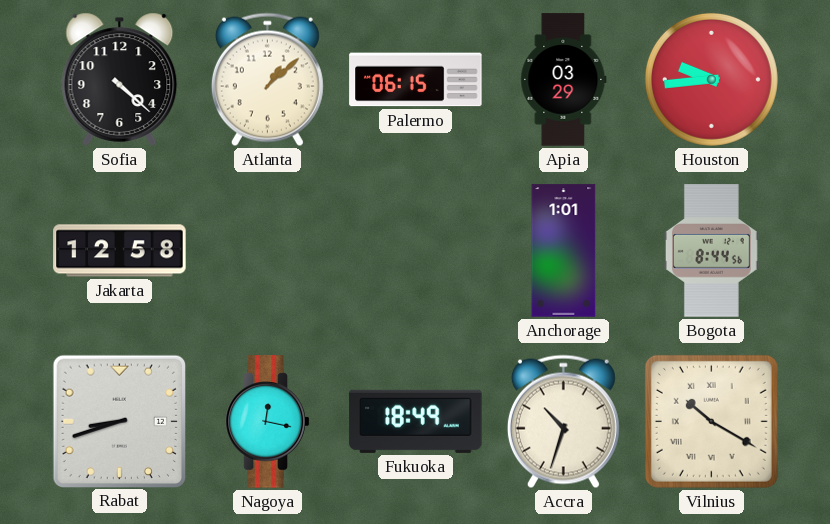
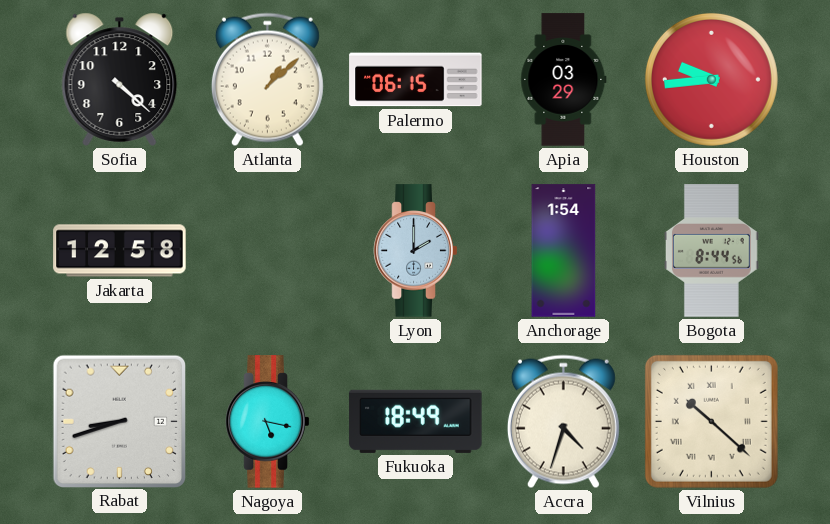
Lyon: none -> 2:00
Anchorage: 1:01 -> 1:54
Nagoya: 12:17 -> 5:17
Accra: 10:33 -> 4:33
Vilnius: 10:20 -> 10:22
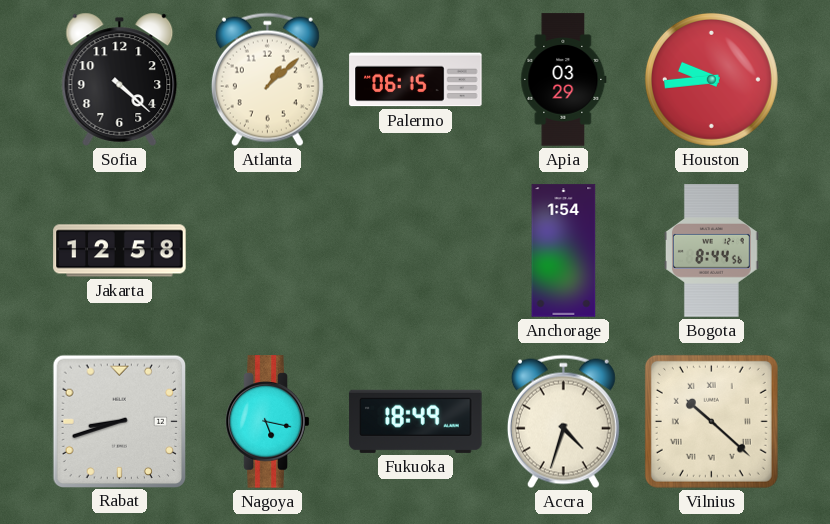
Lyon: 2:00 -> none
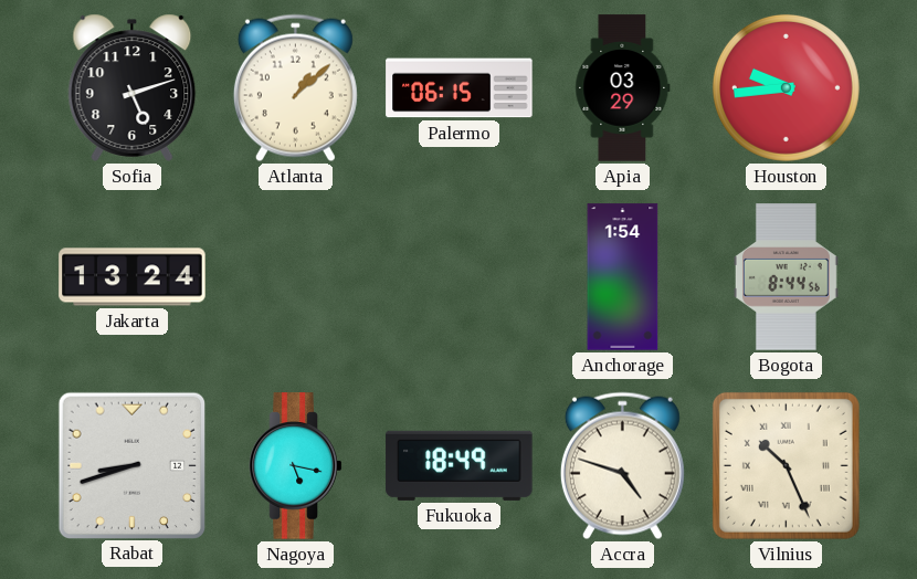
Sofia: 4:22 -> 5:12
Jakarta: 12:58 -> 13:24
Accra: 4:33 -> 4:48
Vilnius: 10:22 -> 10:26
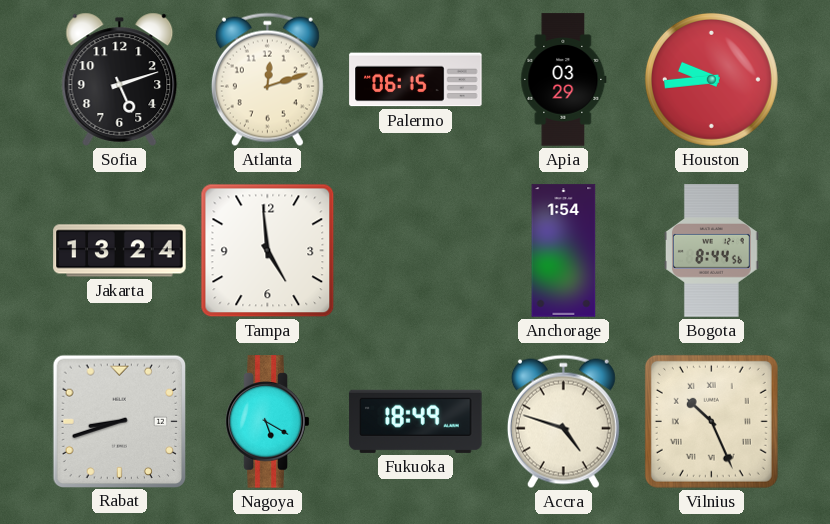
Atlanta: 1:08 -> 12:12
Tampa: none -> 4:59
Nagoya: 5:17 -> 5:20
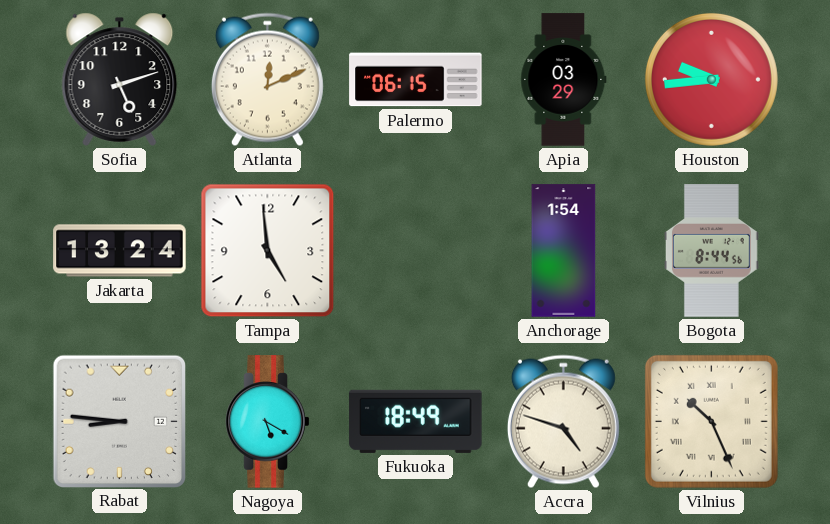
Atlanta: 12:12 -> 12:11
Rabat: 8:42 -> 8:46
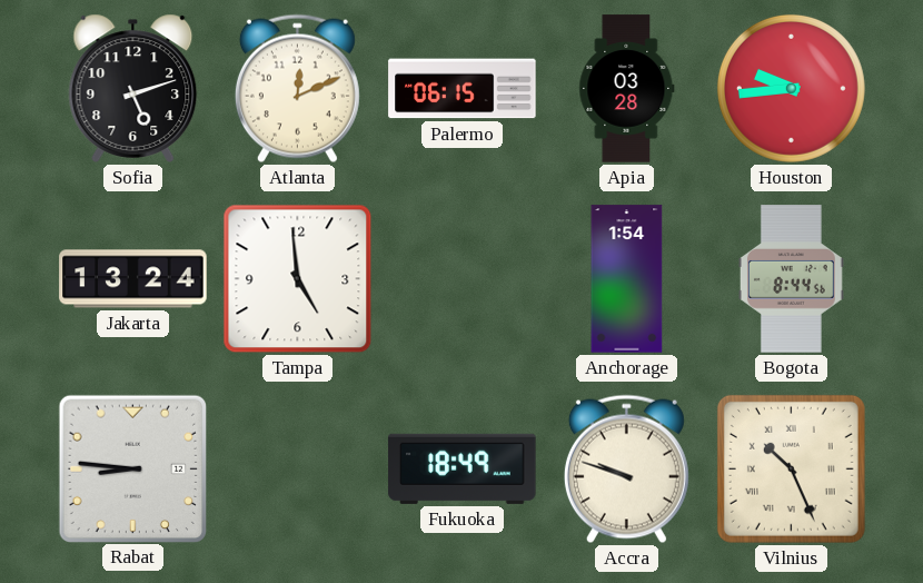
Apia: 03:29 -> 03:28
Nagoya: 5:20 -> none
Accra: 4:48 -> 9:48
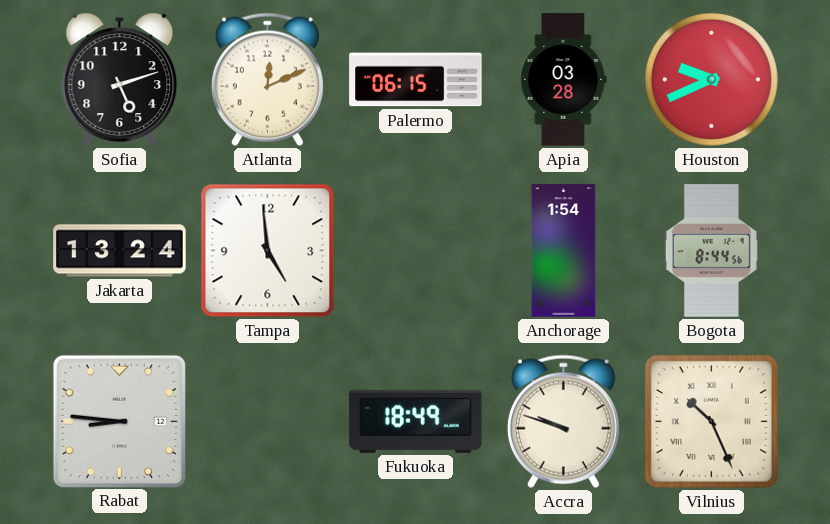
Houston: 9:44 -> 9:41
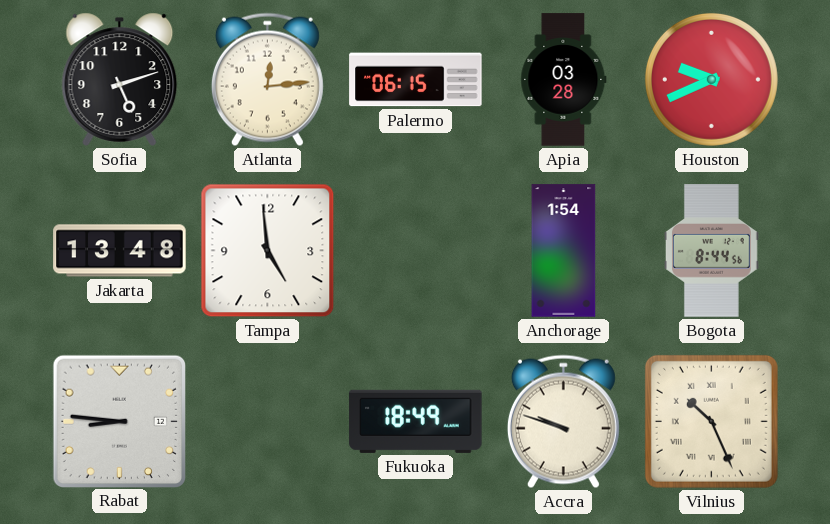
Atlanta: 12:11 -> 12:14
Jakarta: 13:24 -> 13:48
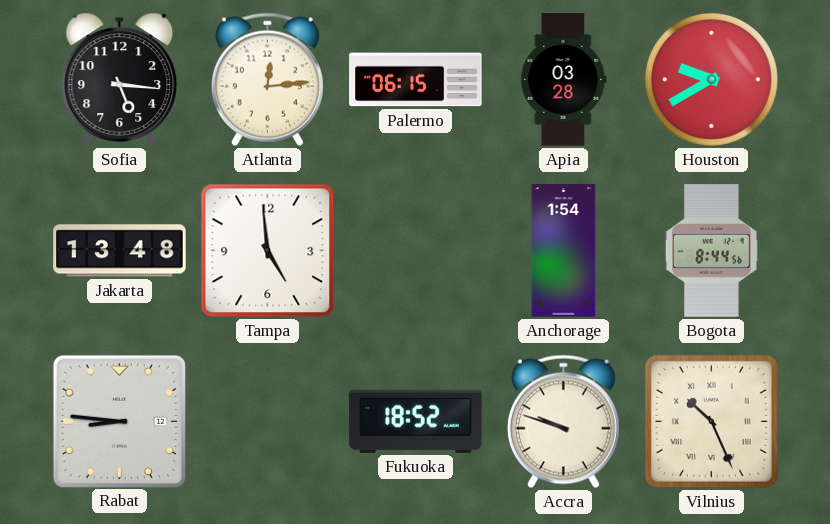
Sofia: 5:12 -> 5:16
Houston: 9:41 -> 9:40
Fukuoka: 18:49 -> 18:52
